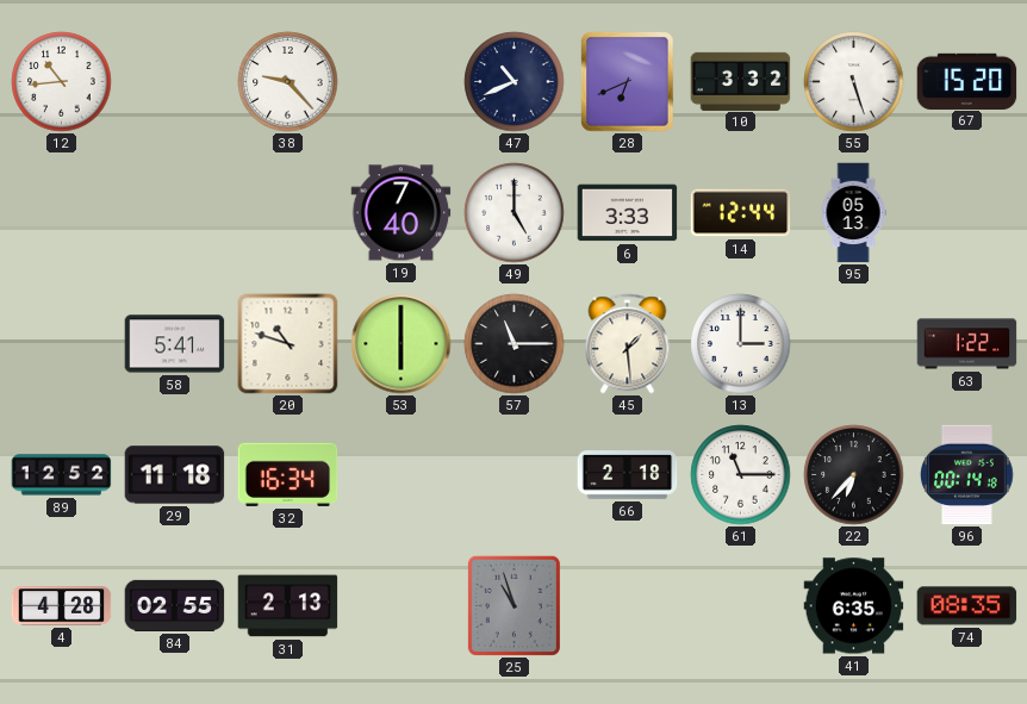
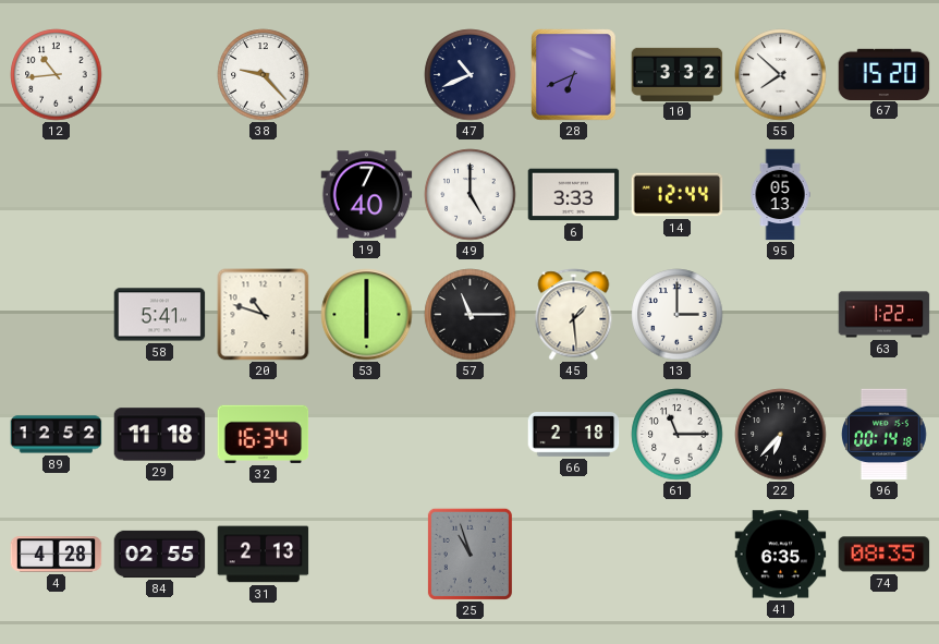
55: 5:27 -> 7:52
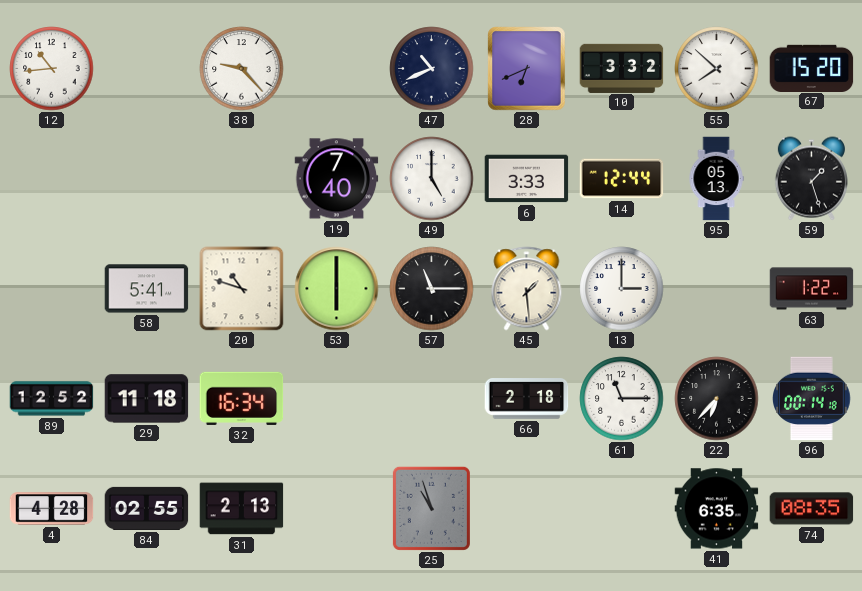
59: none -> 1:27
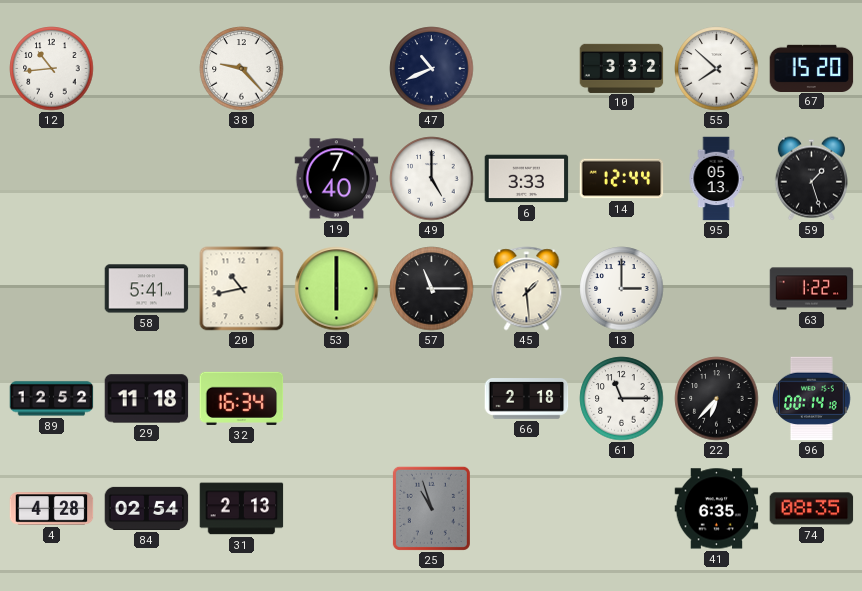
28: 6:41 -> none
20: 10:48 -> 10:43
84: 02:55 -> 02:54
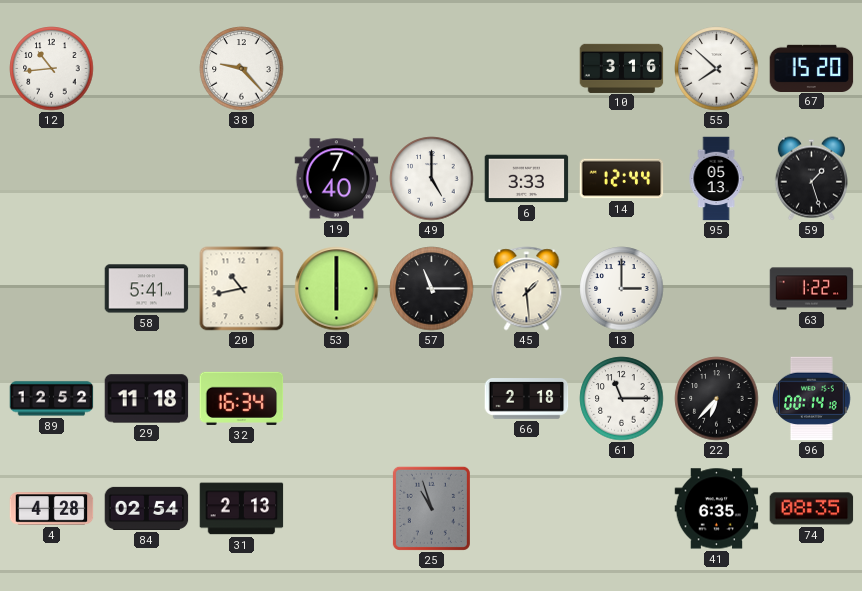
47: 10:41 -> none
10: 3:32 -> 3:16
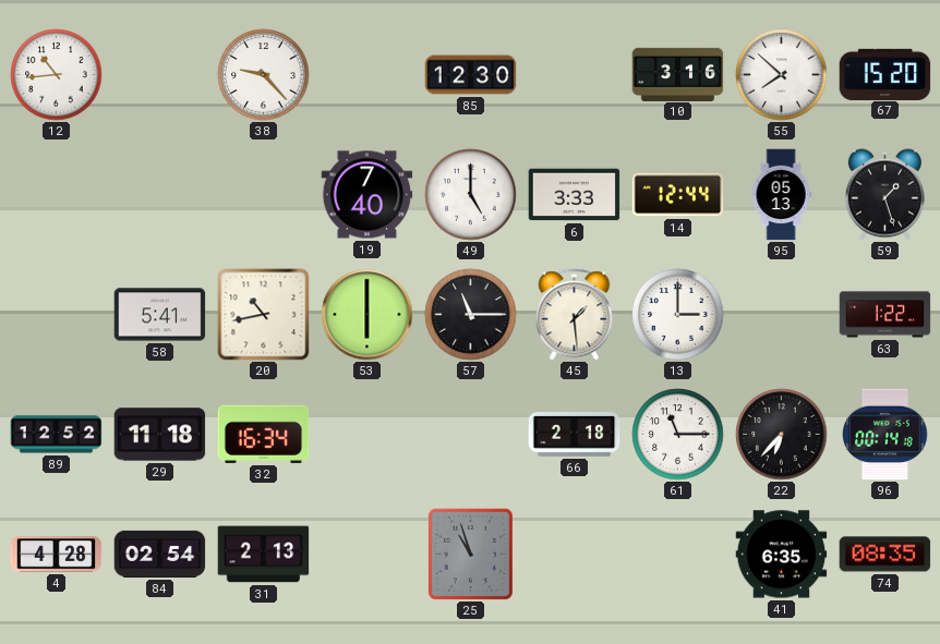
85: none -> 12:30
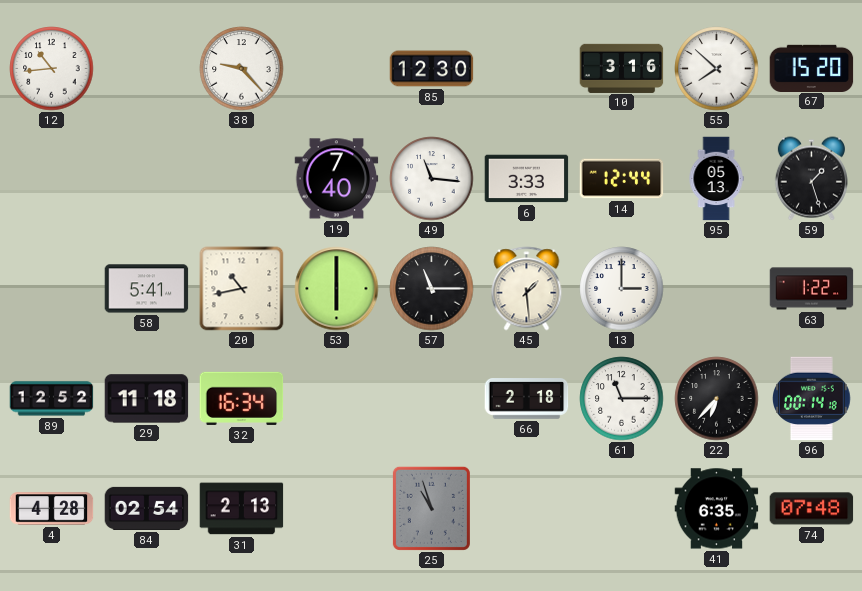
49: 5:00 -> 11:16
74: 08:35 -> 07:48
